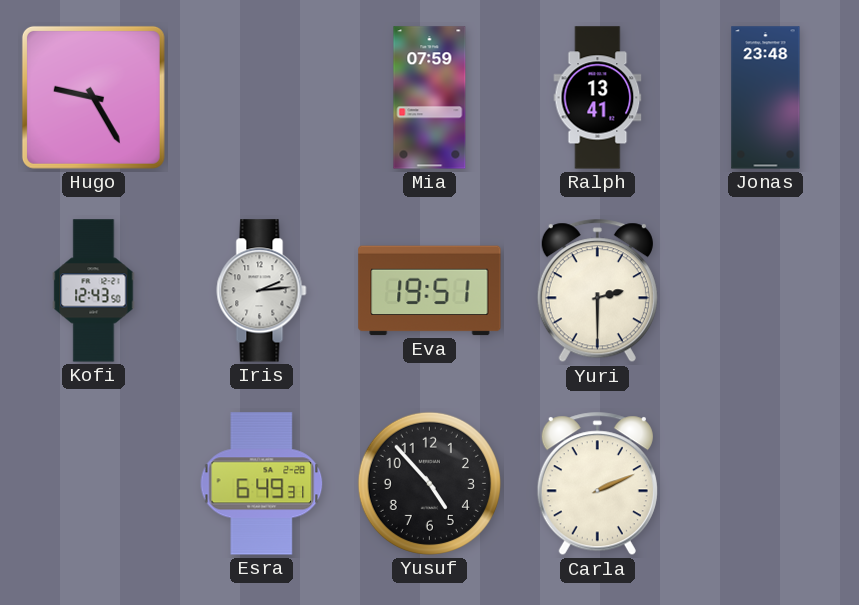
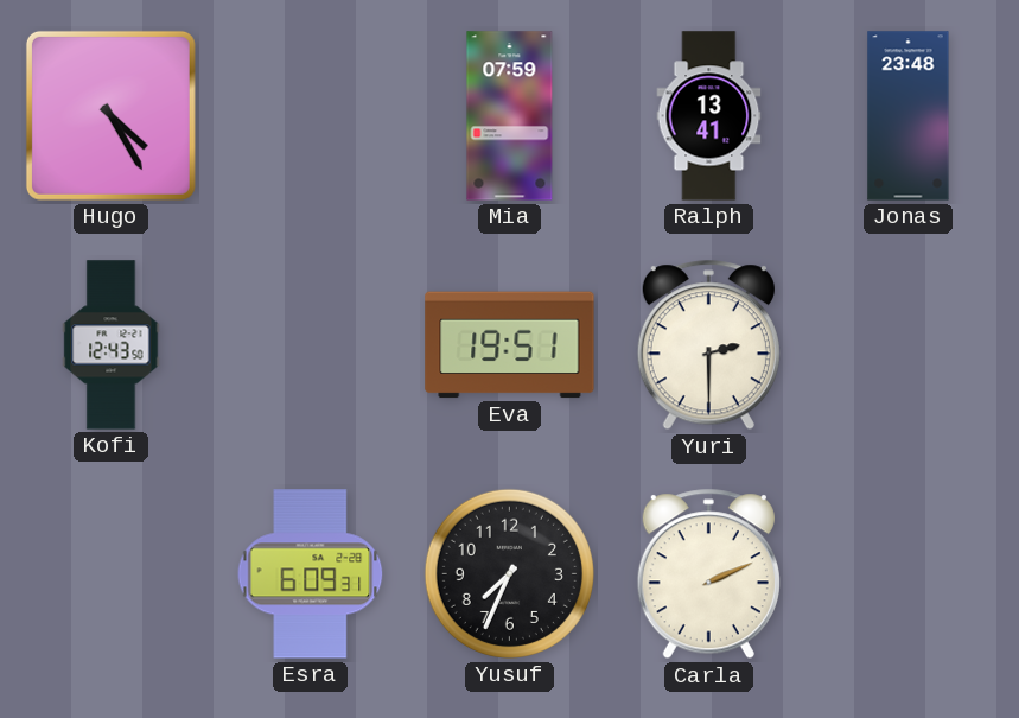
Hugo: 9:25 -> 4:25
Iris: 2:14 -> none
Esra: 6:49 -> 6:09
Yusuf: 4:53 -> 7:34
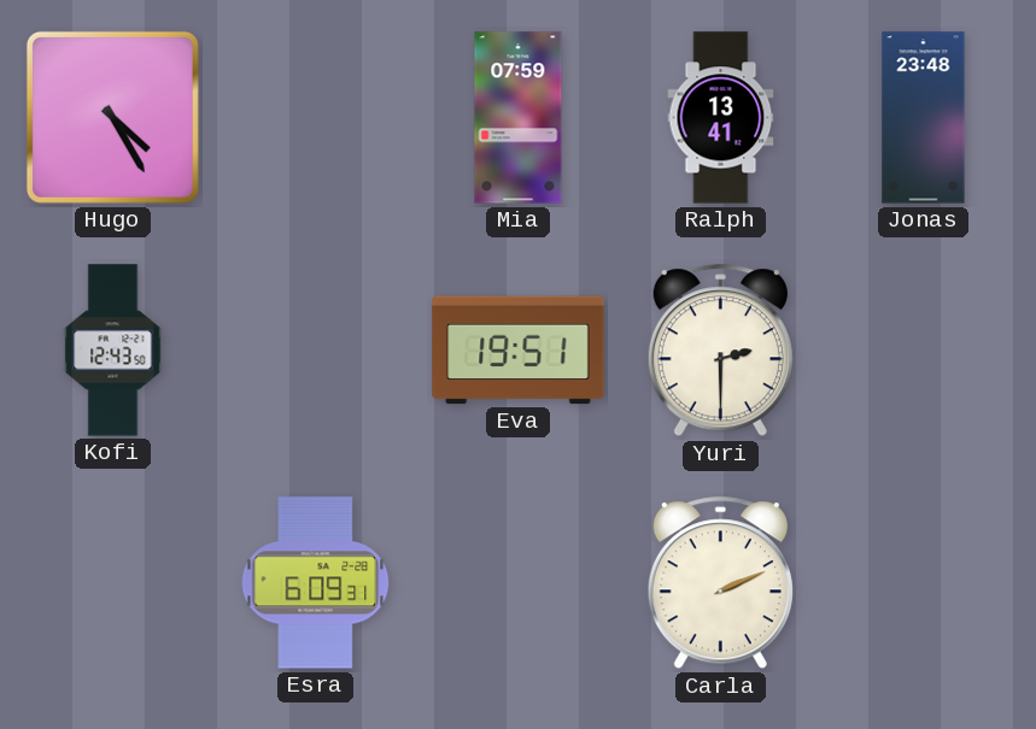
Yusuf: 7:34 -> none
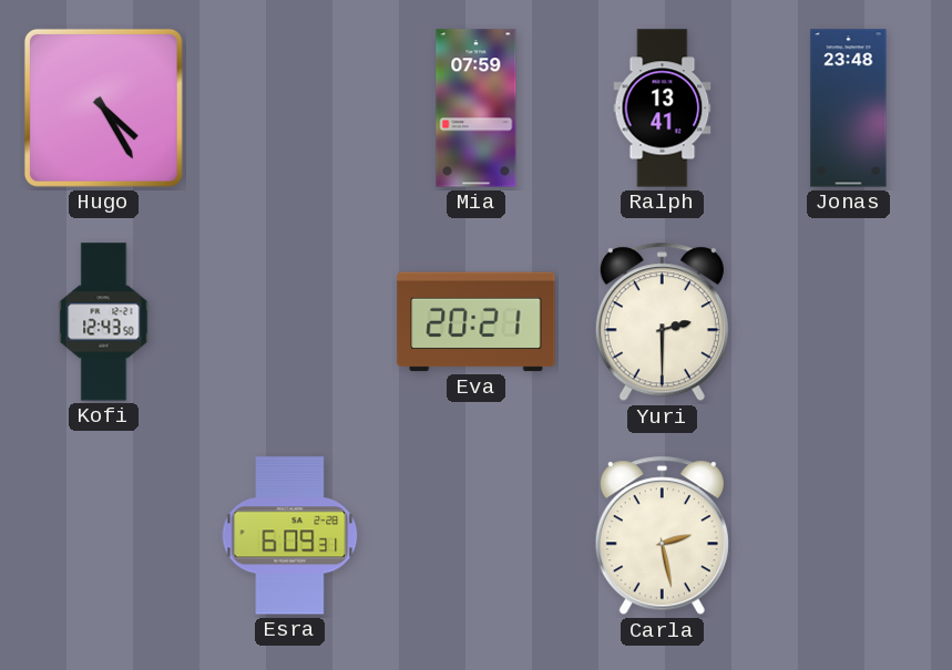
Eva: 19:51 -> 20:21
Carla: 2:11 -> 2:28
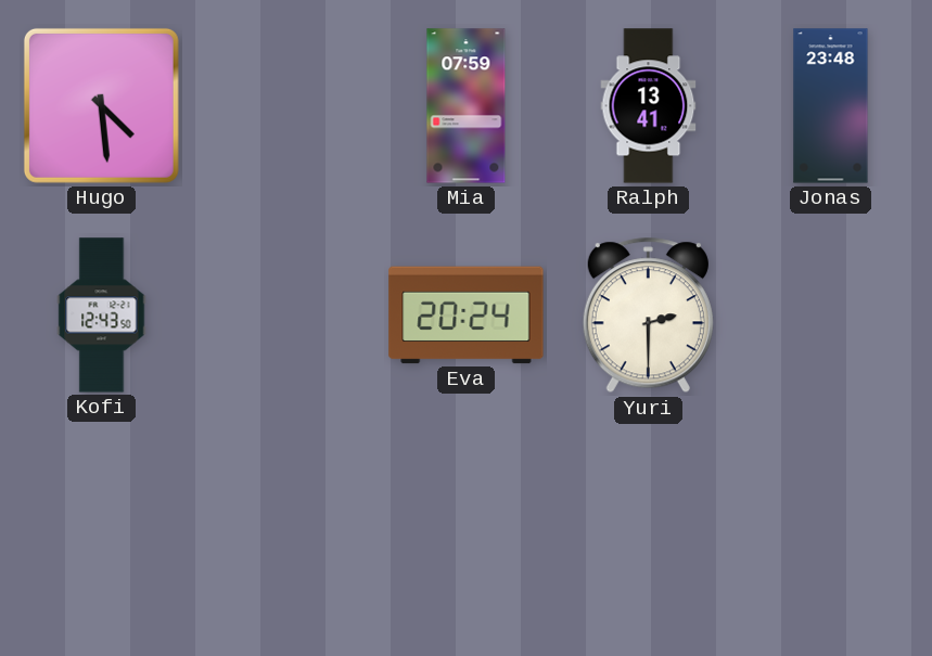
Hugo: 4:25 -> 4:29
Eva: 20:21 -> 20:24
Esra: 6:09 -> none
Carla: 2:28 -> none
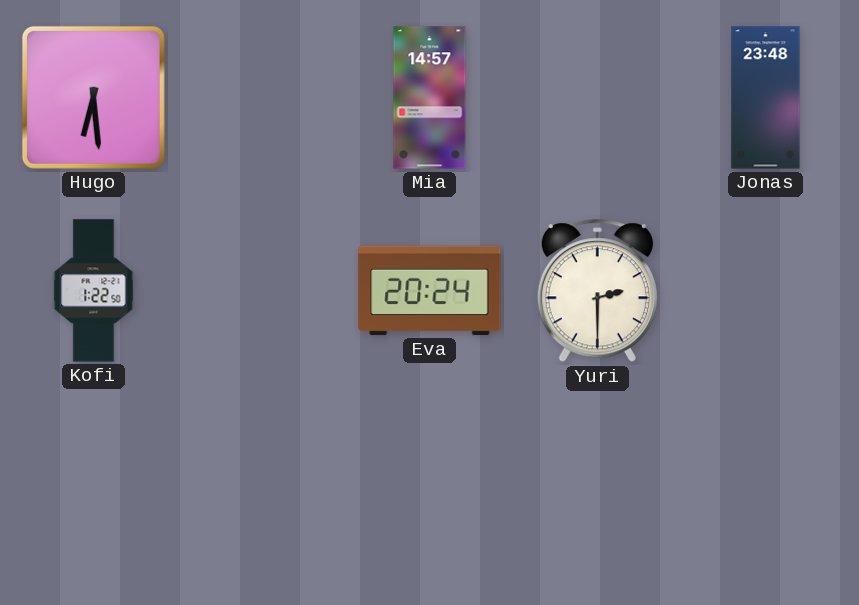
Hugo: 4:29 -> 6:29
Mia: 07:59 -> 14:57
Ralph: 13:41 -> none
Kofi: 12:43 -> 1:22
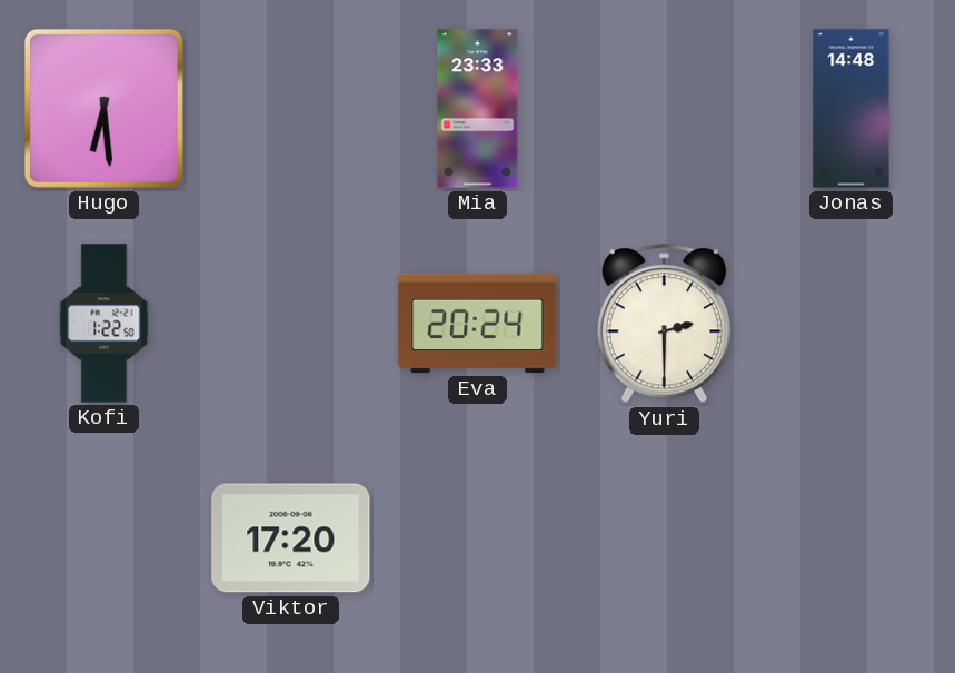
Mia: 14:57 -> 23:33
Jonas: 23:48 -> 14:48
Viktor: none -> 17:20
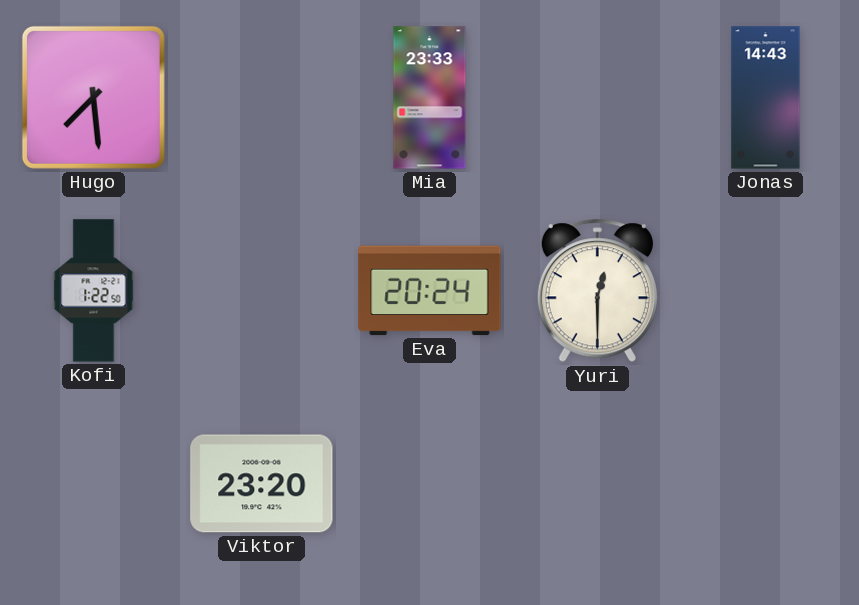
Hugo: 6:29 -> 7:29
Jonas: 14:48 -> 14:43
Yuri: 2:30 -> 12:30
Viktor: 17:20 -> 23:20
